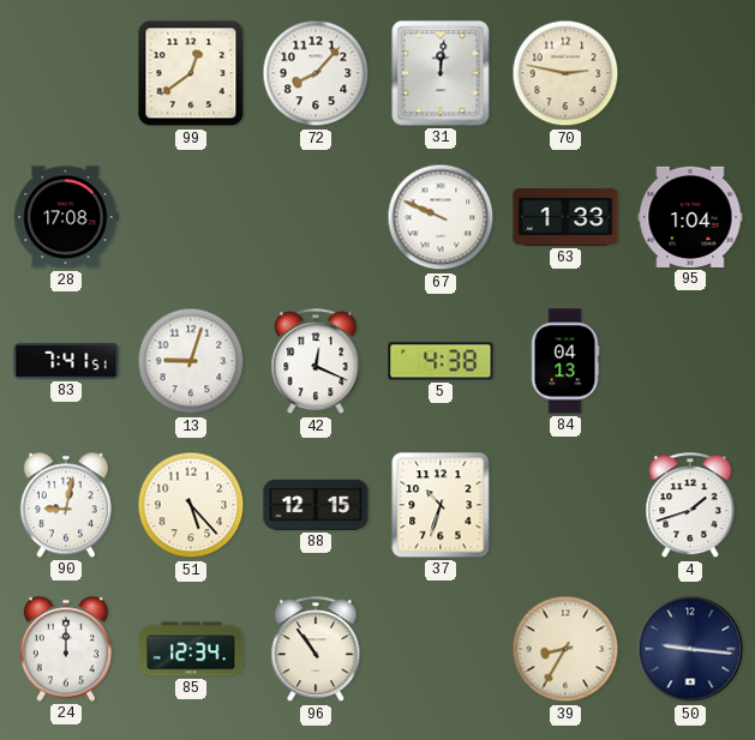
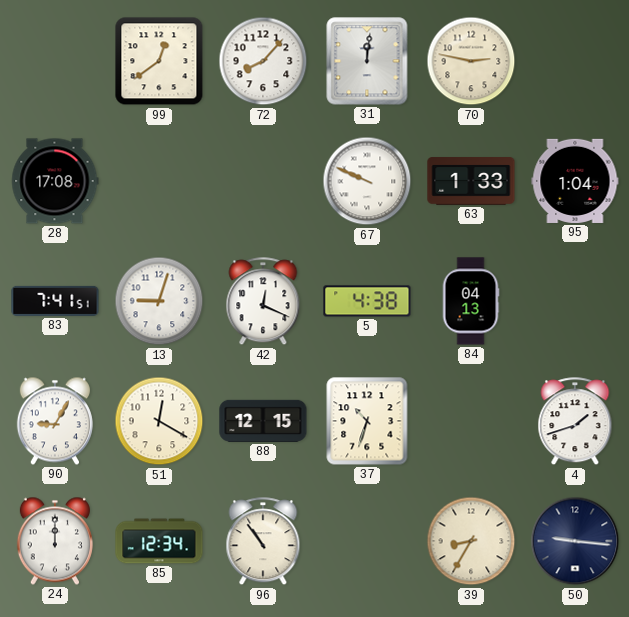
90: 9:02 -> 9:05
51: 5:23 -> 12:20
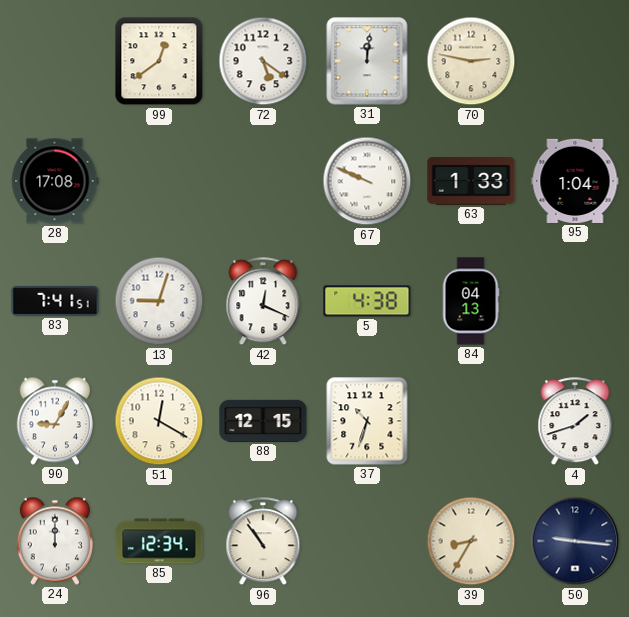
72: 8:07 -> 5:21
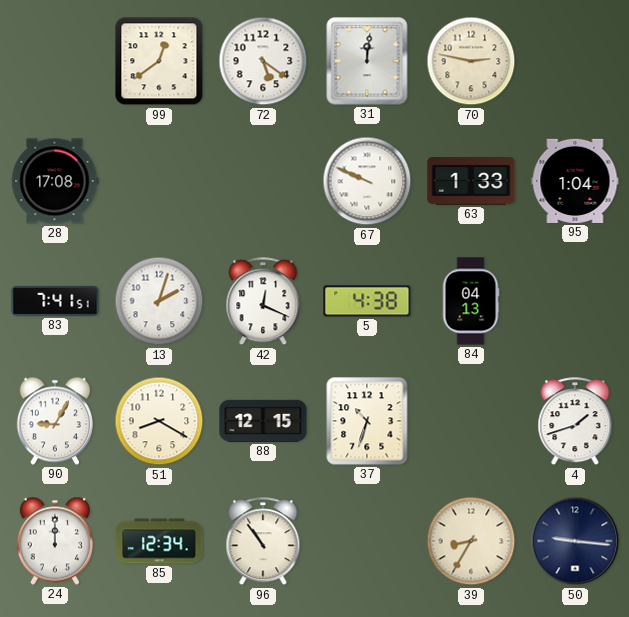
13: 9:03 -> 2:03
51: 12:20 -> 8:20
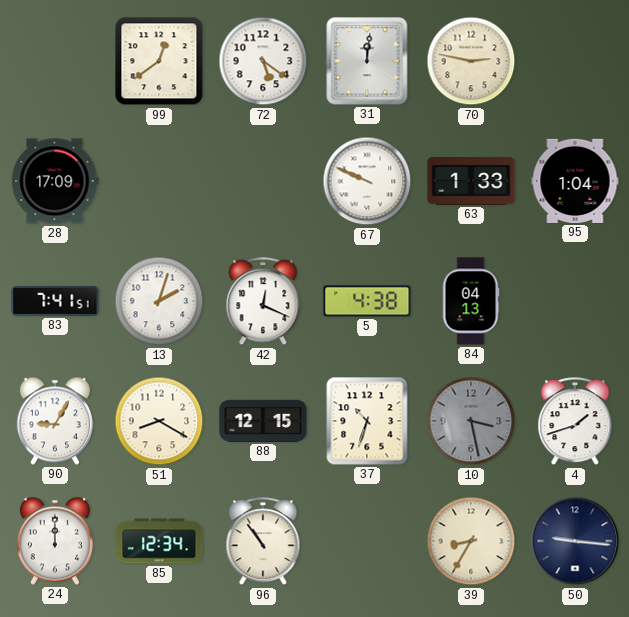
28: 17:08 -> 17:09
10: none -> 3:28
